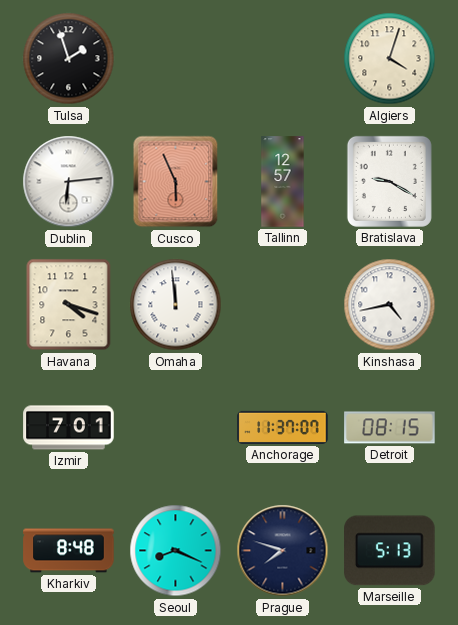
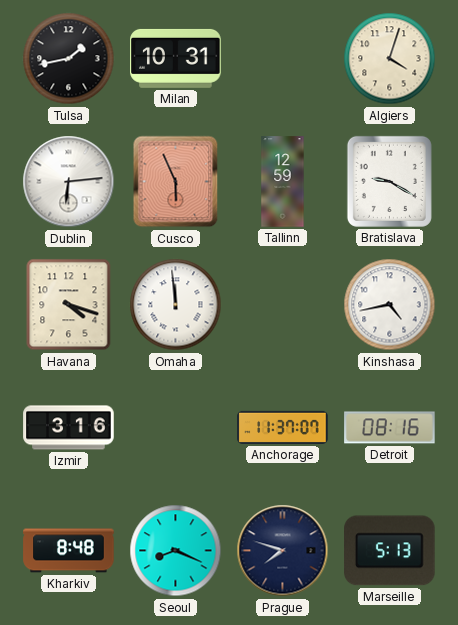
Tulsa: 1:57 -> 1:43
Milan: none -> 10:31
Tallinn: 12:57 -> 12:59
Izmir: 7:01 -> 3:16
Detroit: 08:15 -> 08:16
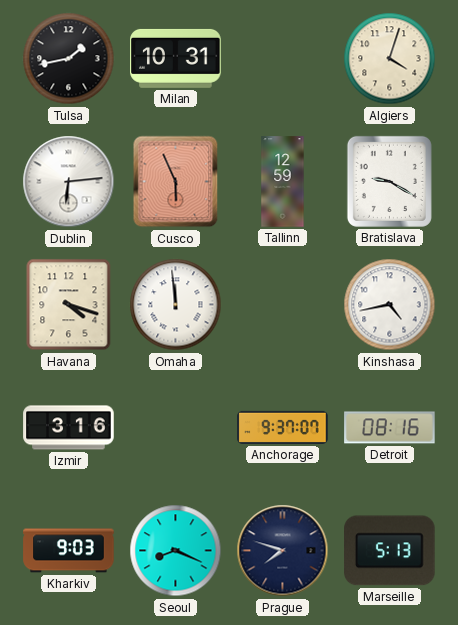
Anchorage: 11:37 -> 9:37
Kharkiv: 8:48 -> 9:03
